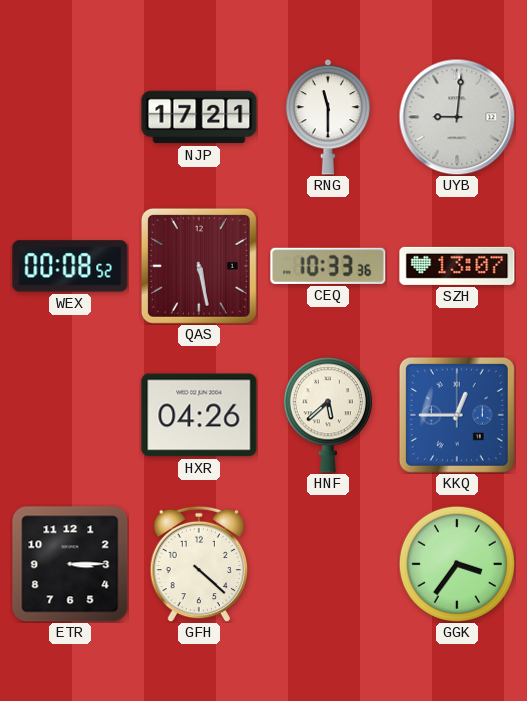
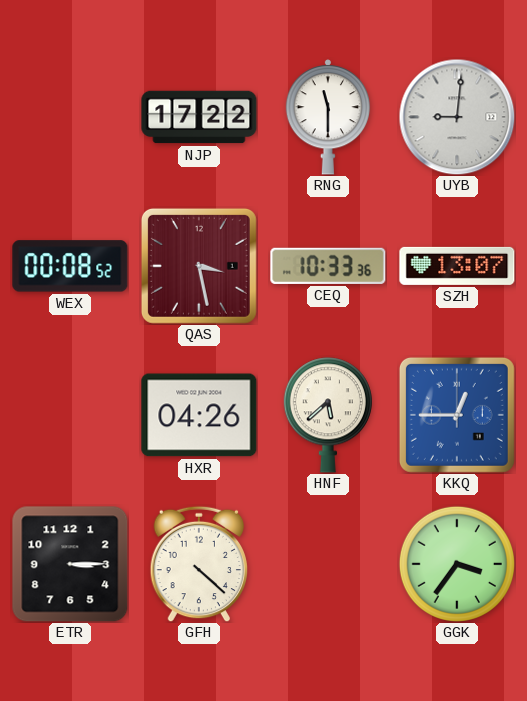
NJP: 17:21 -> 17:22
QAS: 5:28 -> 3:28
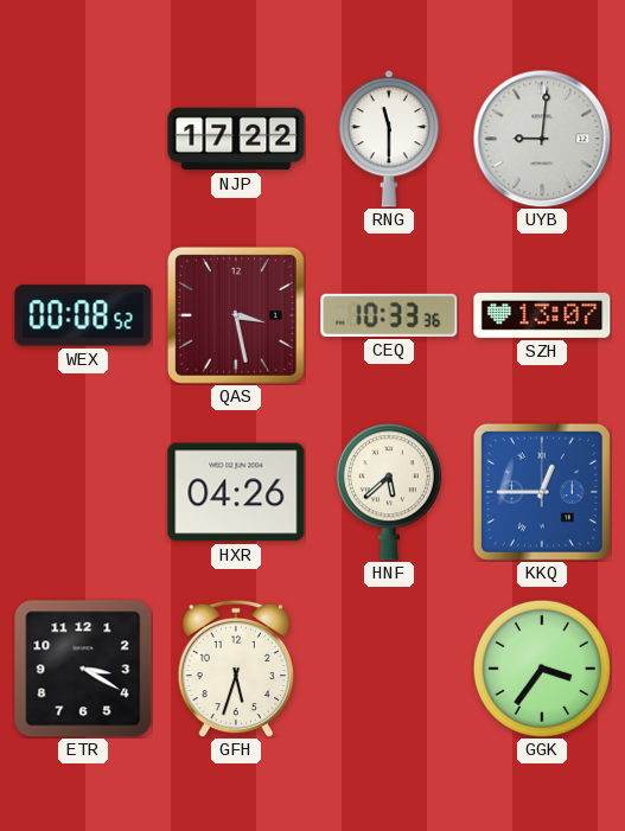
ETR: 3:15 -> 3:20
GFH: 4:22 -> 5:33
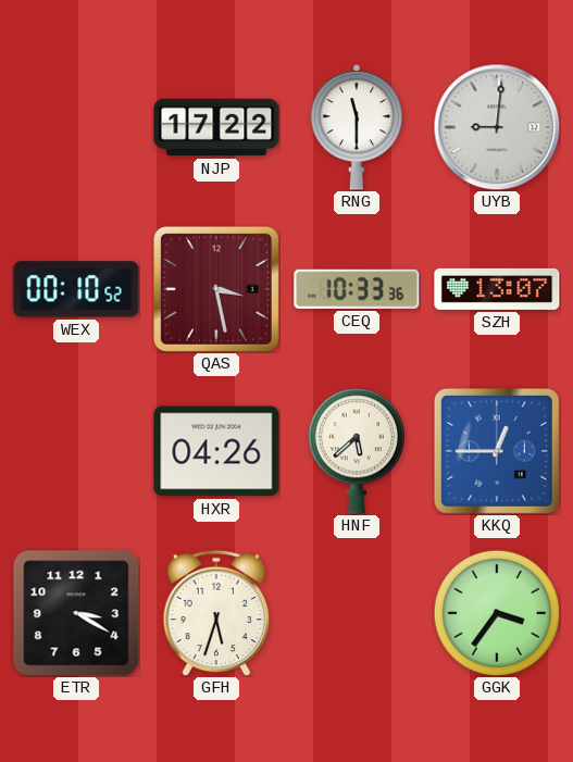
WEX: 00:08 -> 00:10
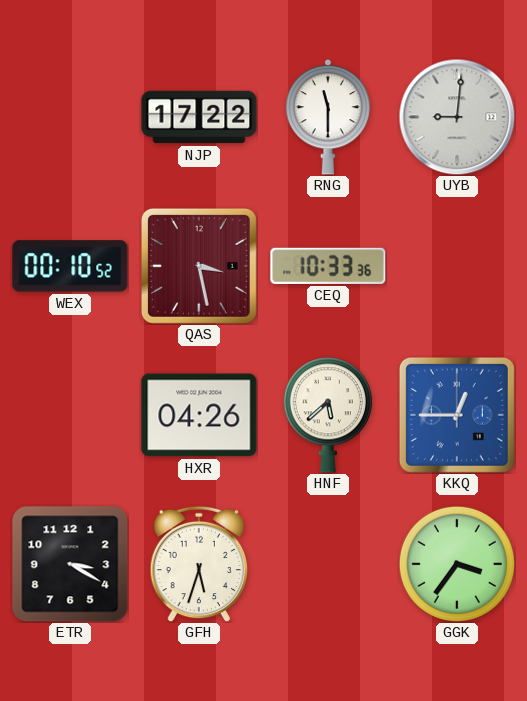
SZH: 13:07 -> none
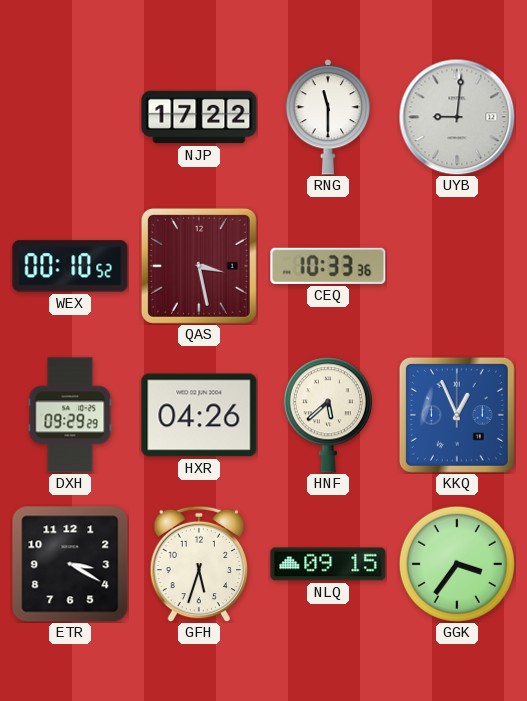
DXH: none -> 09:29
KKQ: 12:45 -> 12:56
NLQ: none -> 09:15
